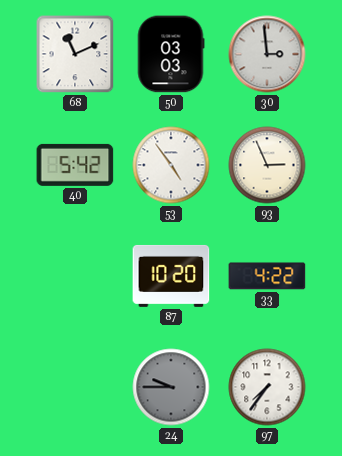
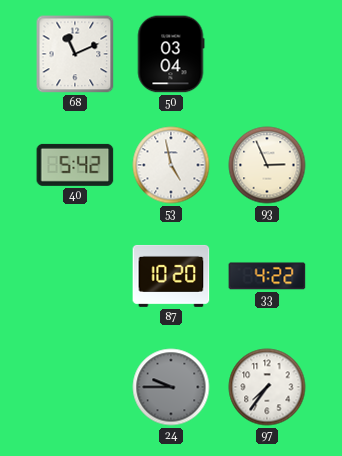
50: 03:03 -> 03:04
30: 2:59 -> none
53: 4:54 -> 4:58
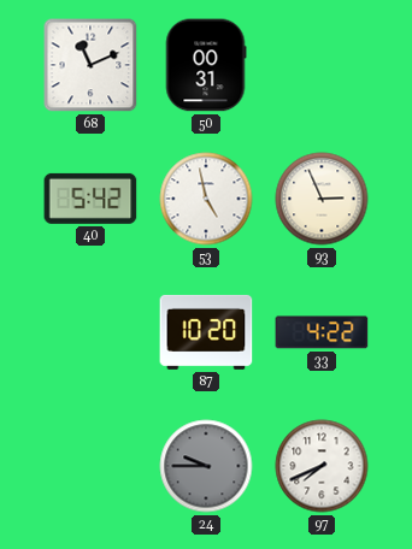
50: 03:04 -> 00:31
97: 7:36 -> 7:41
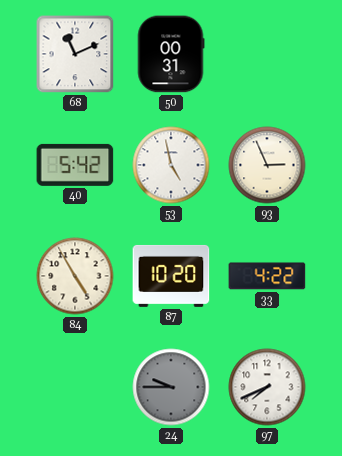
84: none -> 4:55
